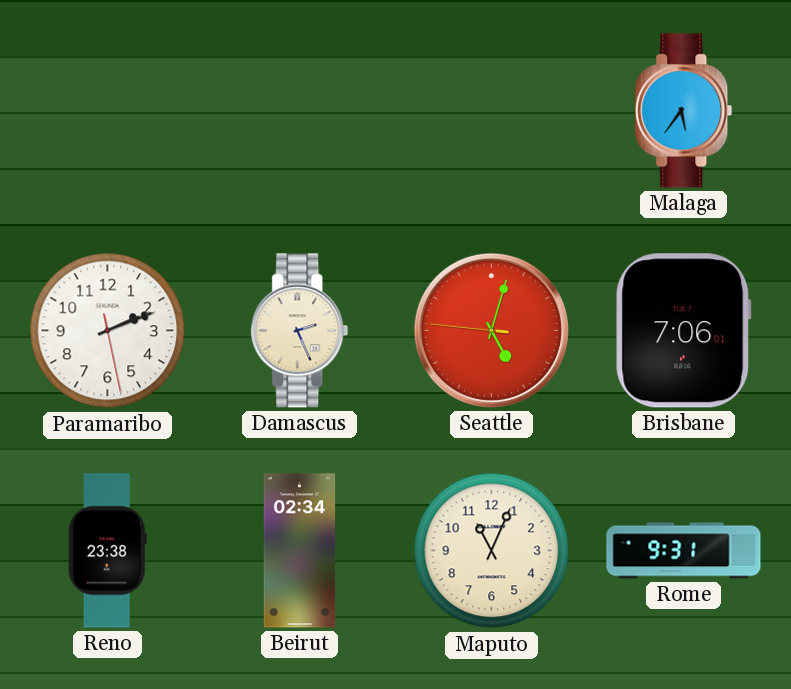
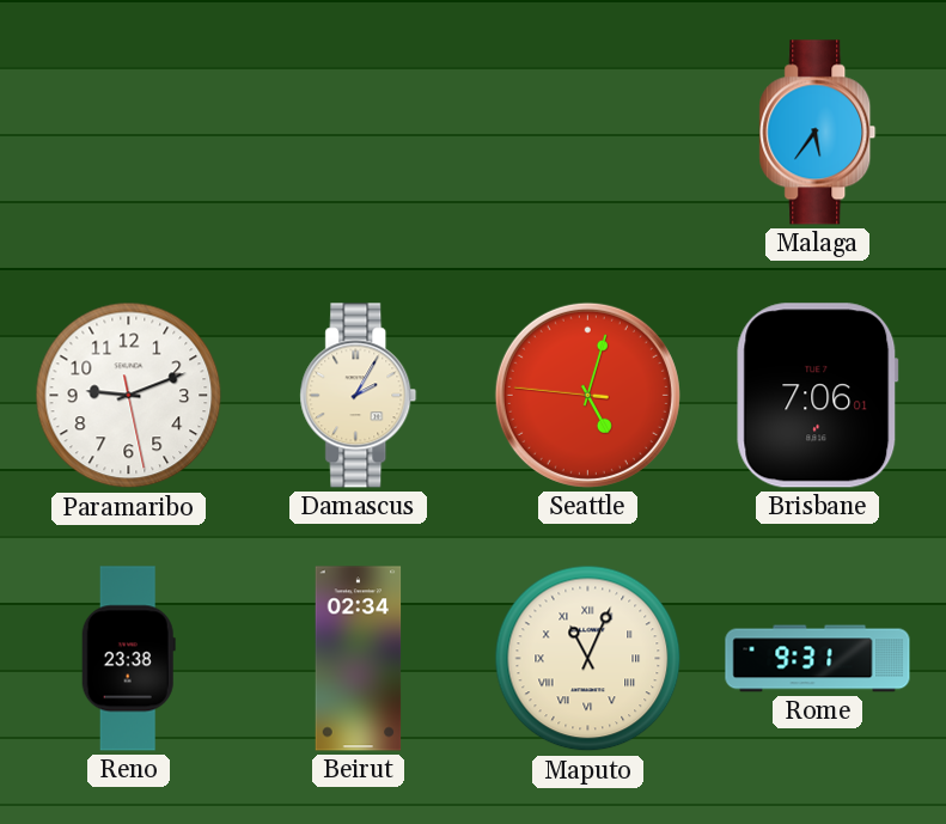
Paramaribo: 2:11 -> 9:11
Damascus: 2:26 -> 2:05
Maputo numerals: Arabic -> Roman
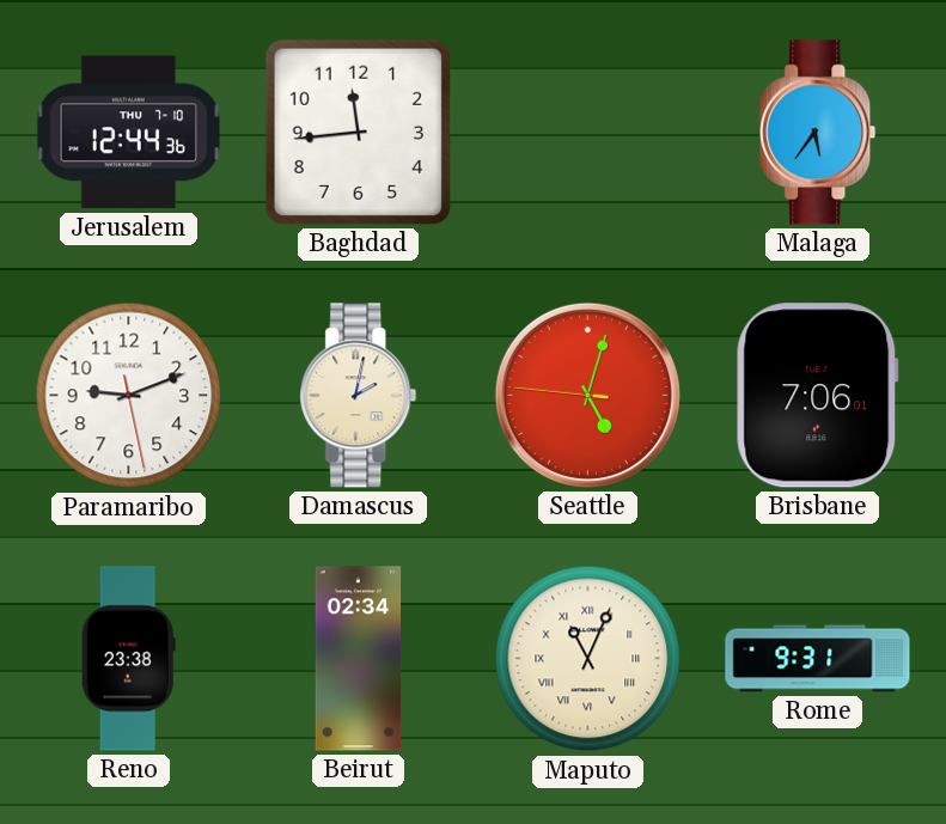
Jerusalem: none -> 12:44
Baghdad: none -> 11:44
Damascus: 2:05 -> 2:02
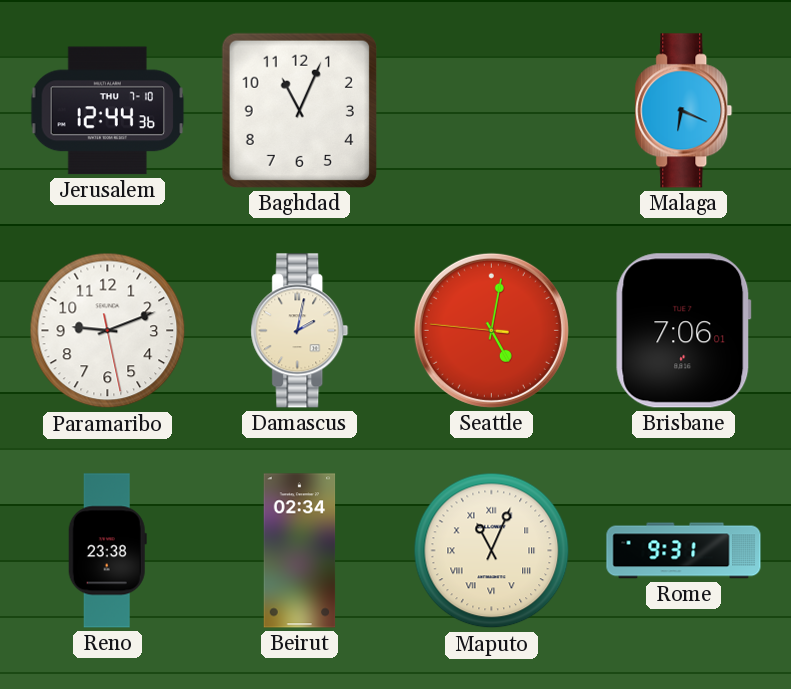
Baghdad: 11:44 -> 11:04
Malaga: 5:36 -> 6:19
Seattle: 5:02 -> 5:01
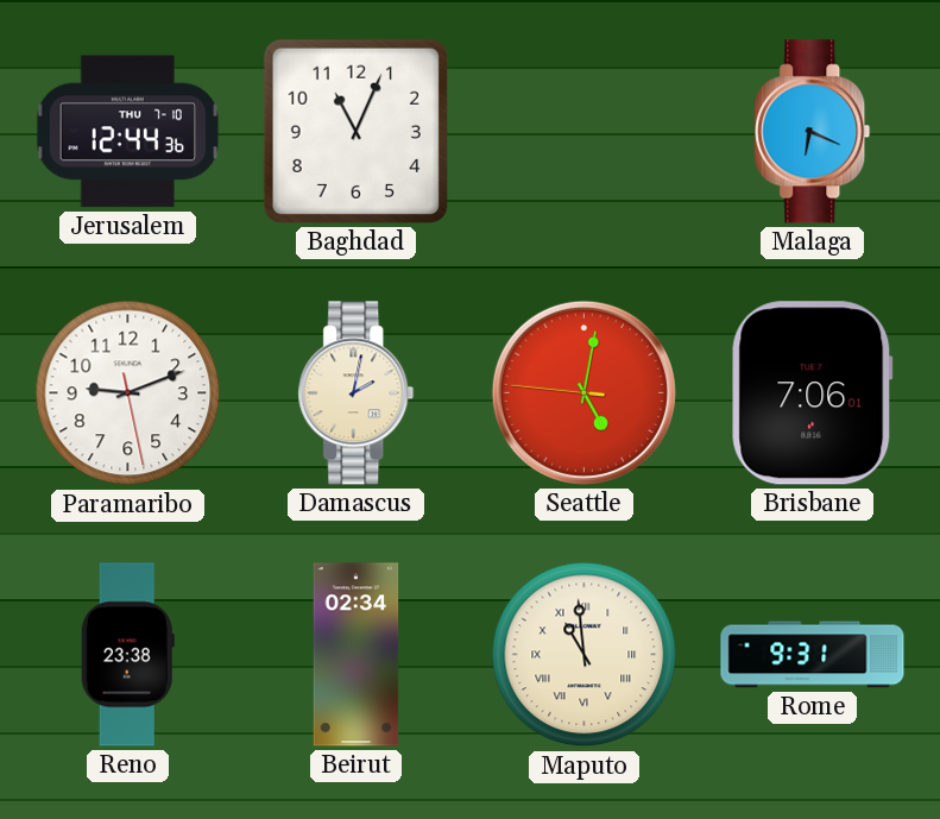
Maputo: 11:04 -> 10:59
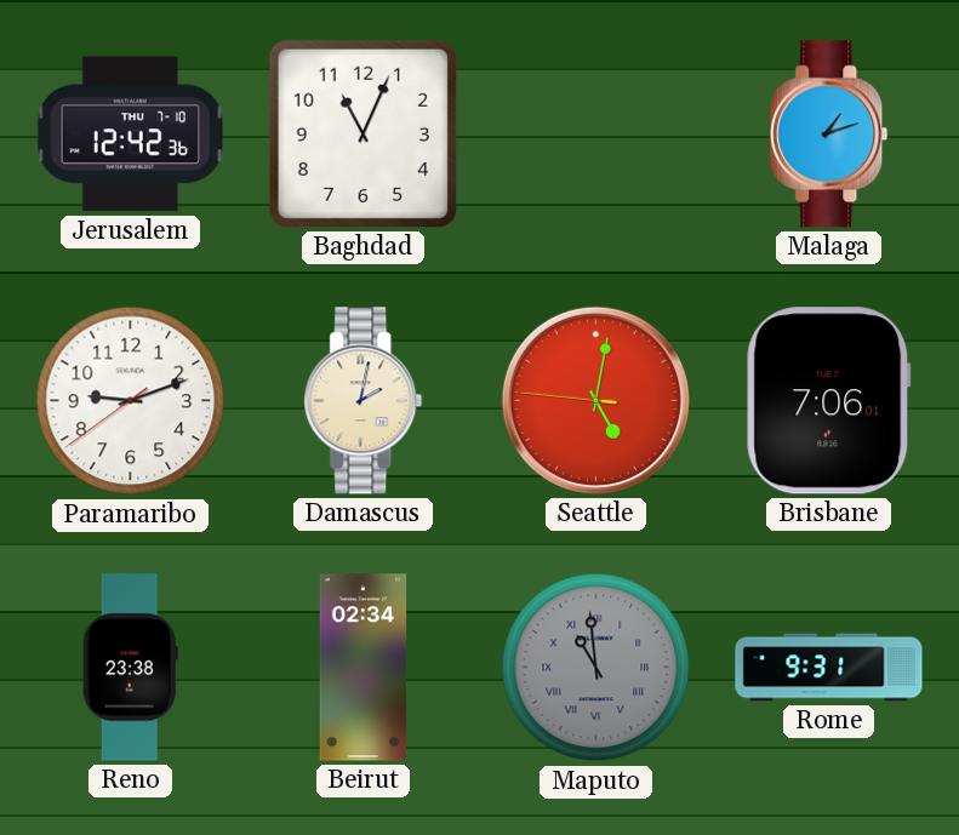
Jerusalem: 12:44 -> 12:42
Malaga: 6:19 -> 1:12
Paramaribo: 9:11:28 -> 9:11:39
Maputo dial: cream -> grey
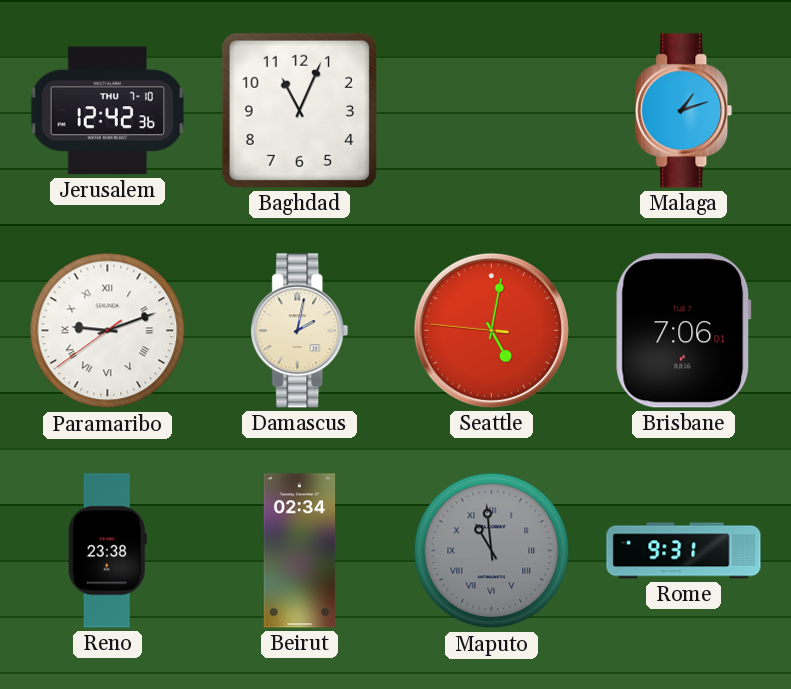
Paramaribo numerals: Arabic -> Roman
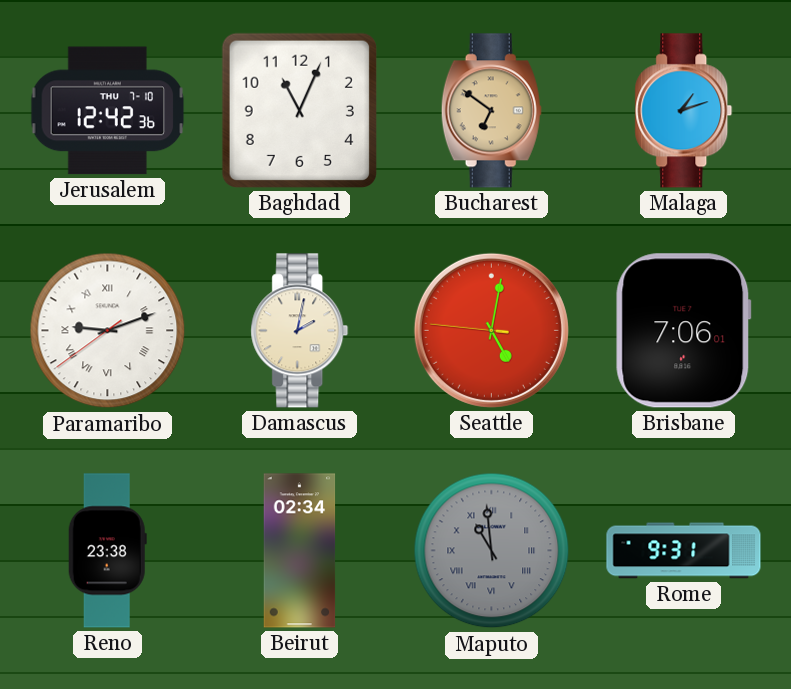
Bucharest: none -> 6:51
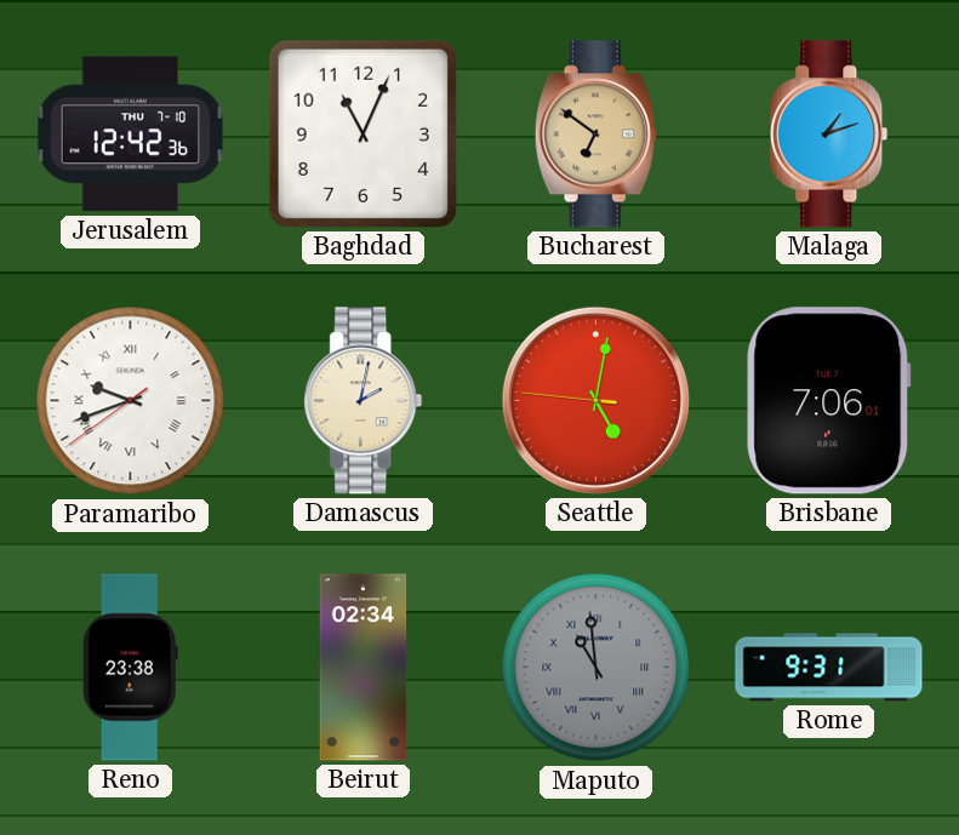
Paramaribo: 9:11 -> 9:41
